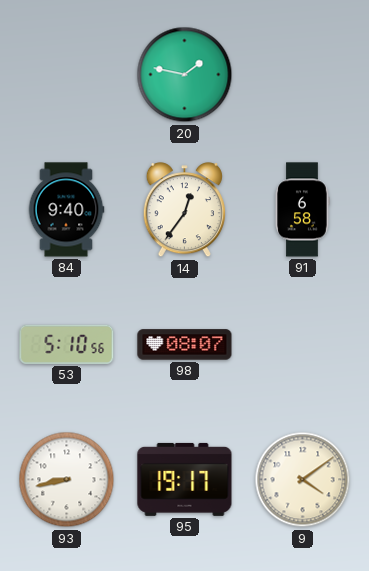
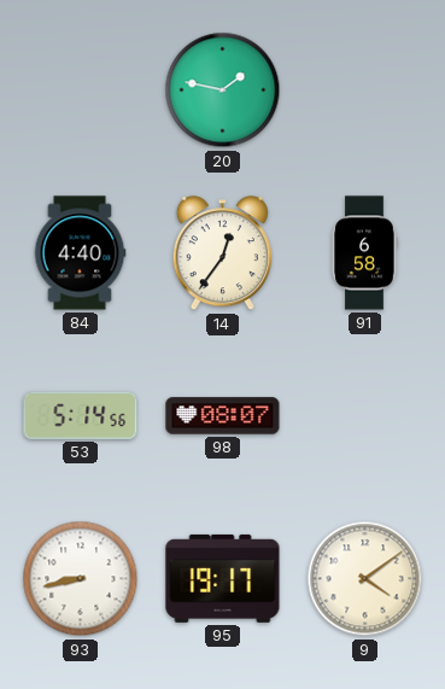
84: 9:40 -> 4:40
53: 5:10 -> 5:14
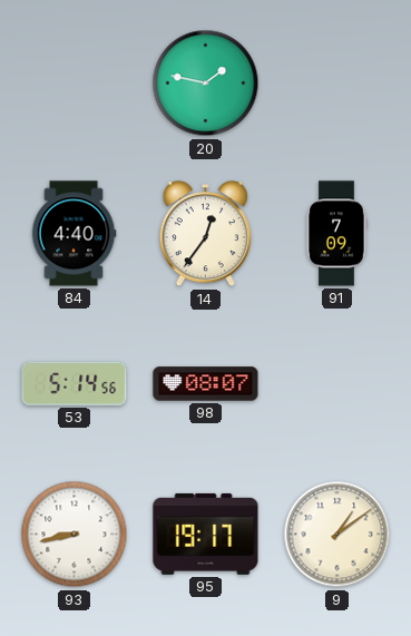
91: 6:58 -> 7:09
9: 4:09 -> 1:09
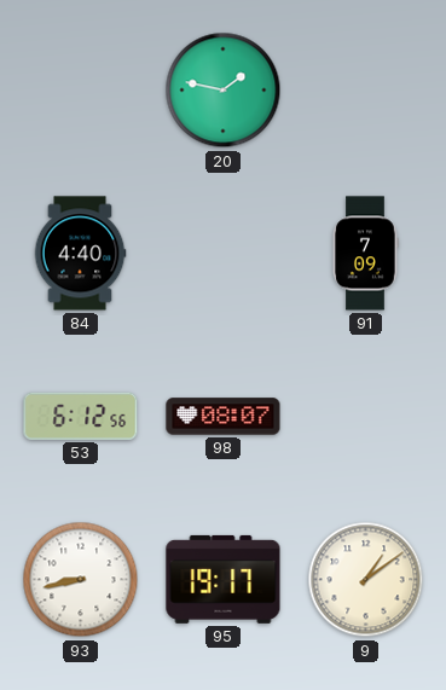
14: 12:36 -> none
53: 5:14 -> 6:12
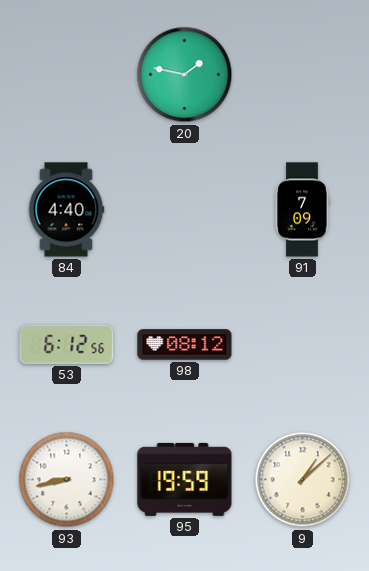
98: 08:07 -> 08:12
95: 19:17 -> 19:59
9: 1:09 -> 1:08
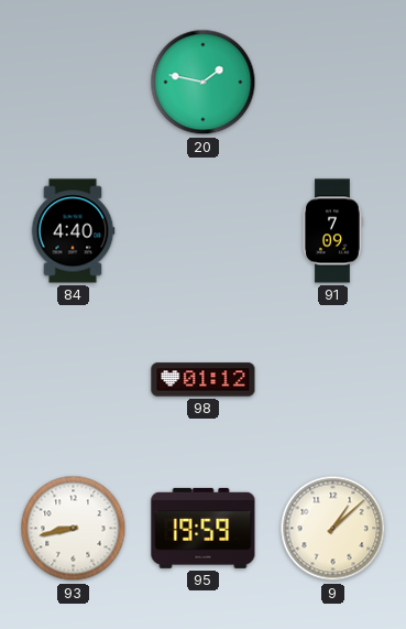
53: 6:12 -> none
98: 08:12 -> 01:12
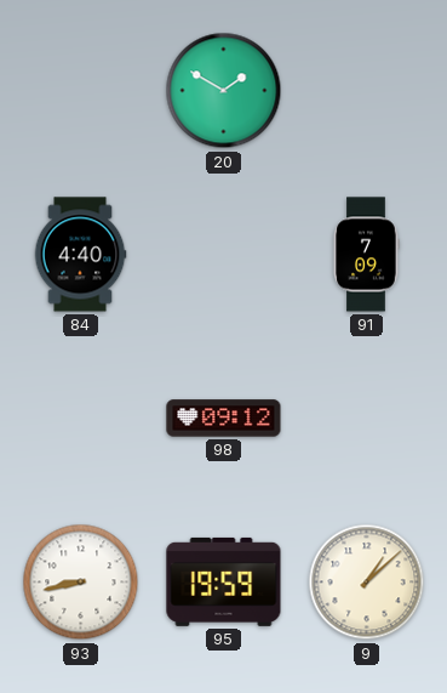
20: 1:47 -> 1:50
98: 01:12 -> 09:12
